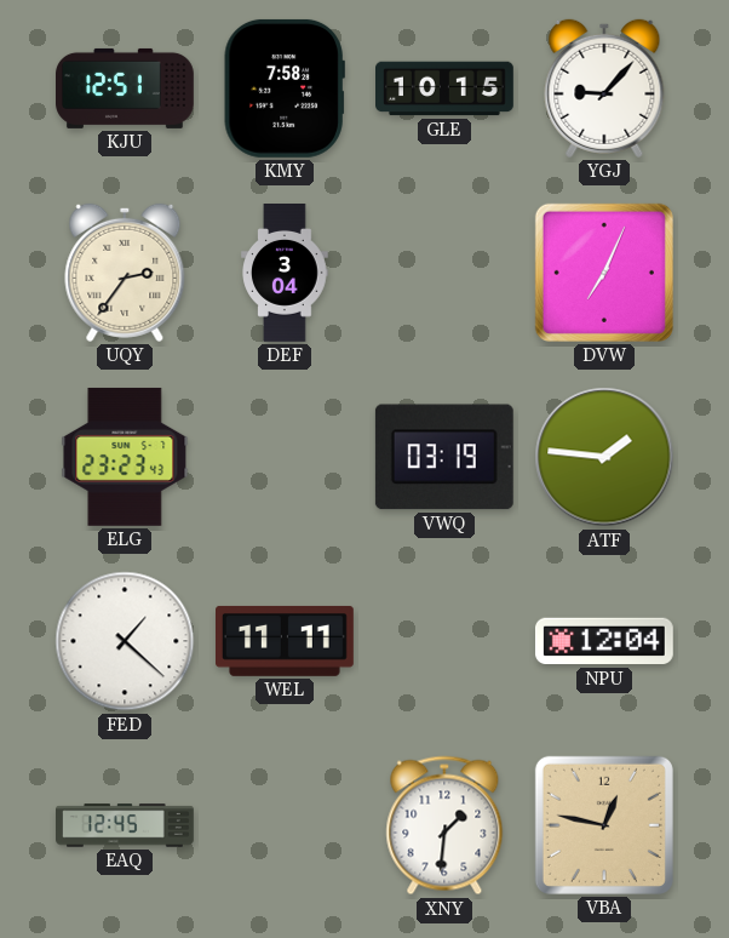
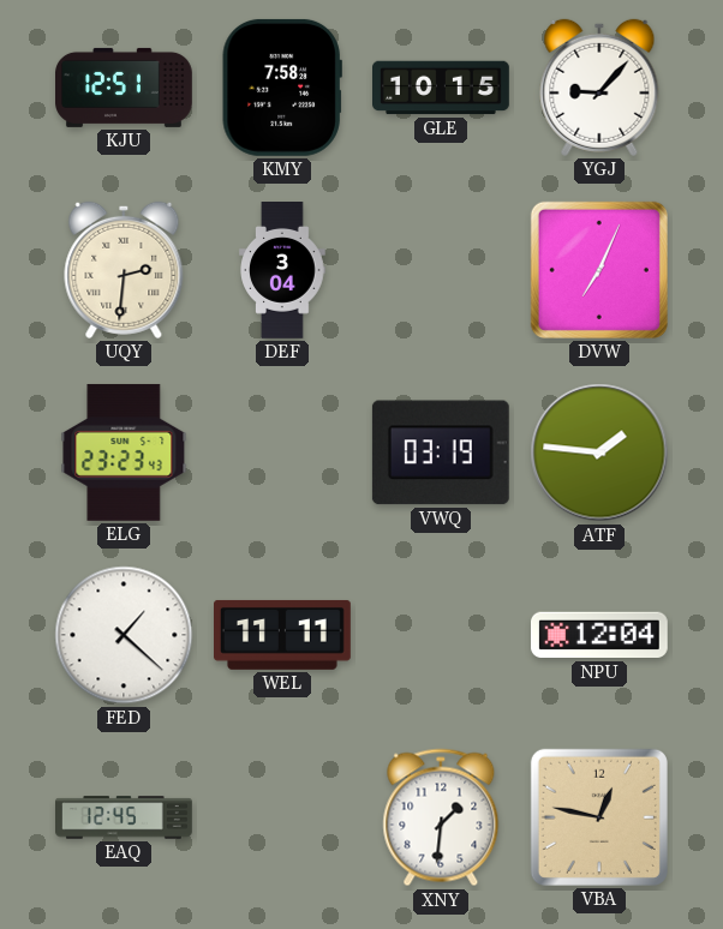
UQY: 2:36 -> 2:31
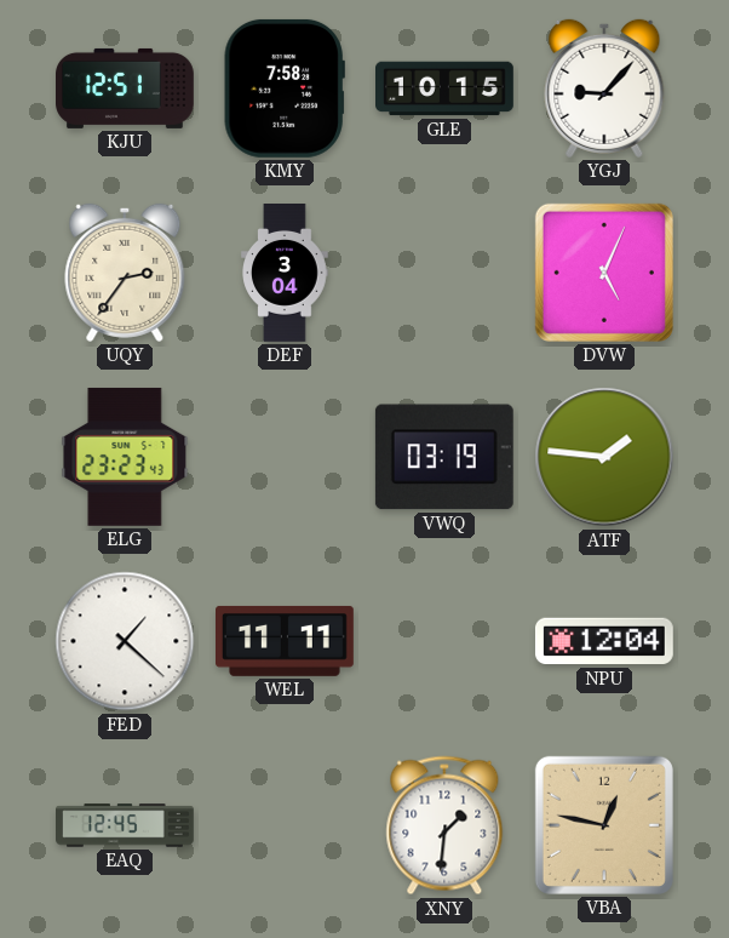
UQY: 2:31 -> 2:36
DVW: 7:04 -> 5:04
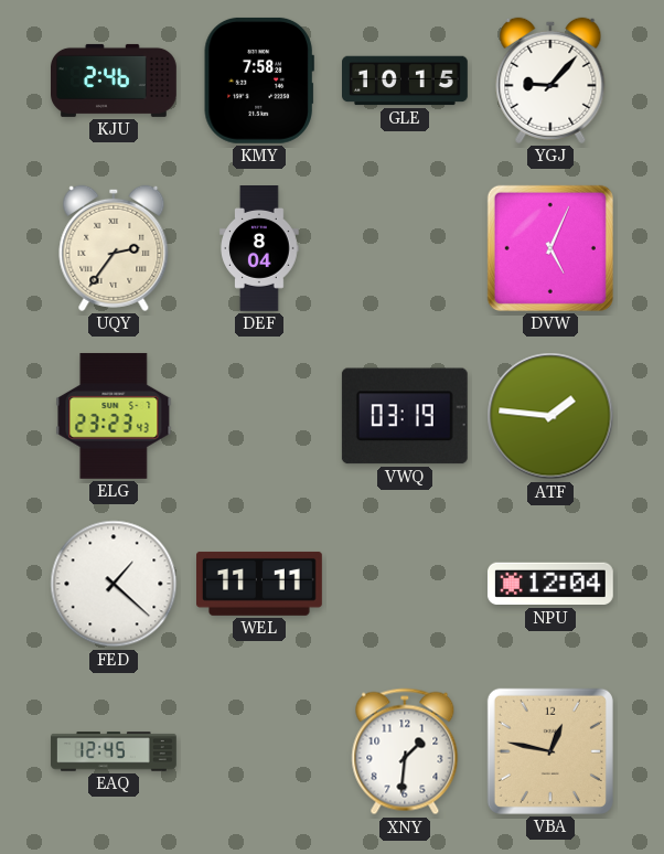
KJU: 12:51 -> 2:46
DEF: 3:04 -> 8:04
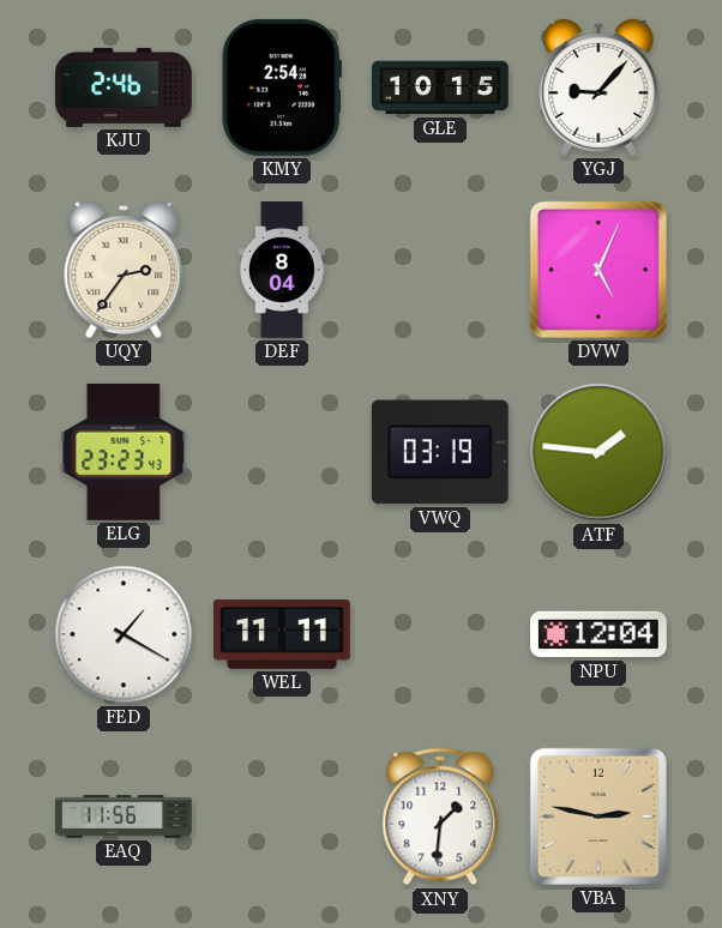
KMY: 7:58 -> 2:54
FED: 1:22 -> 1:20
EAQ: 12:45 -> 11:56
VBA: 12:47 -> 2:47
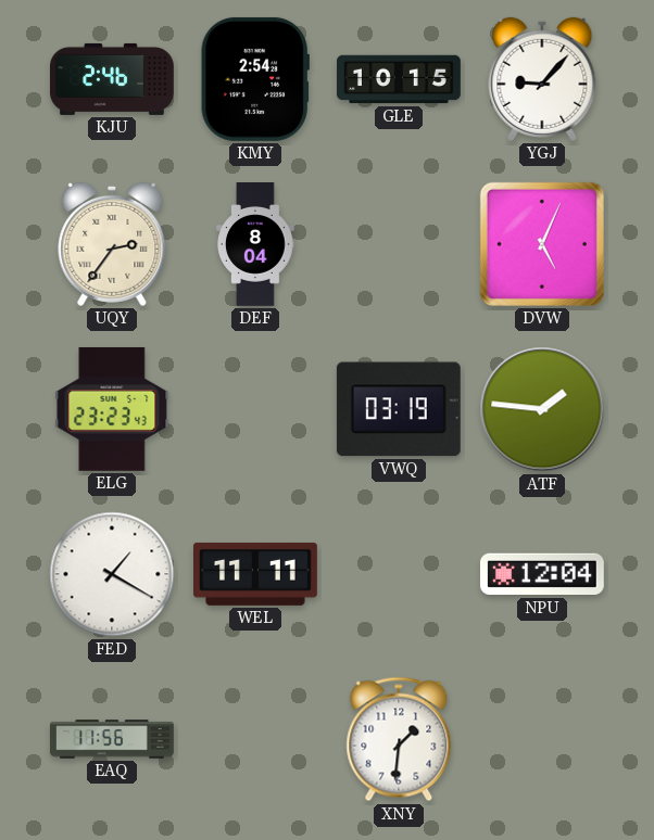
VBA: 2:47 -> none
